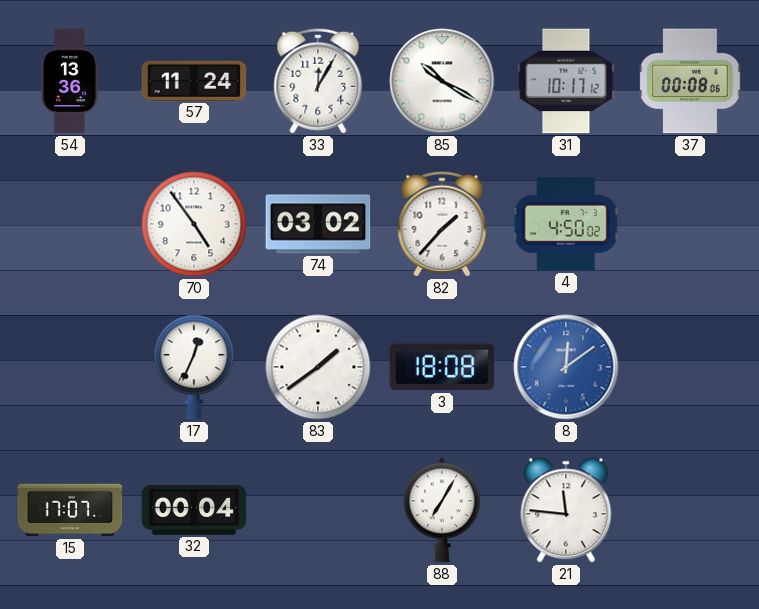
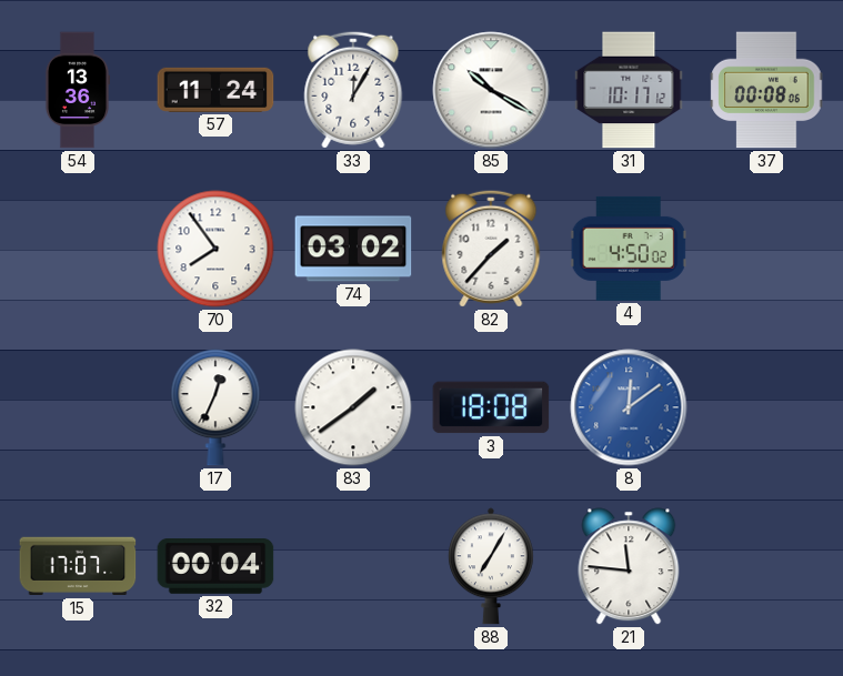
70: 4:54 -> 7:54
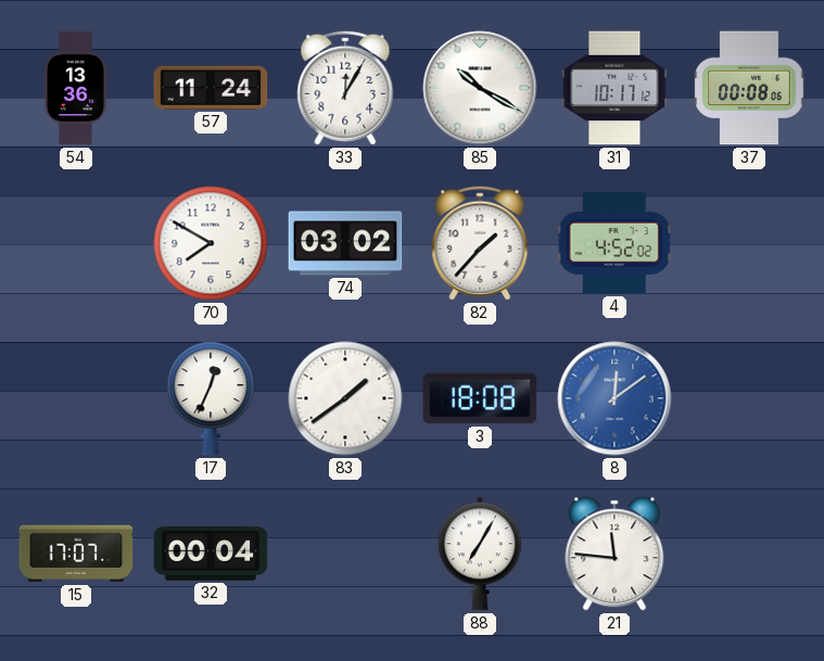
70: 7:54 -> 7:50
4: 4:50 -> 4:52
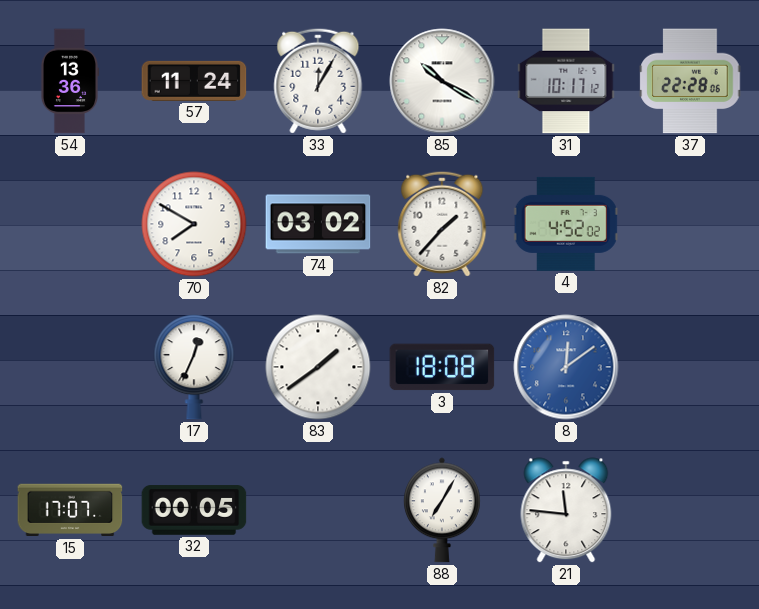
37: 00:08 -> 22:28
32: 00:04 -> 00:05
